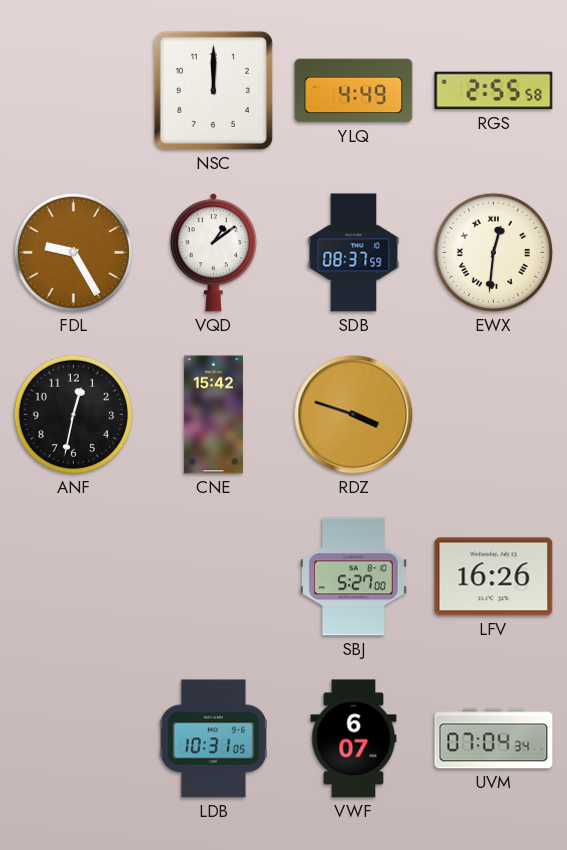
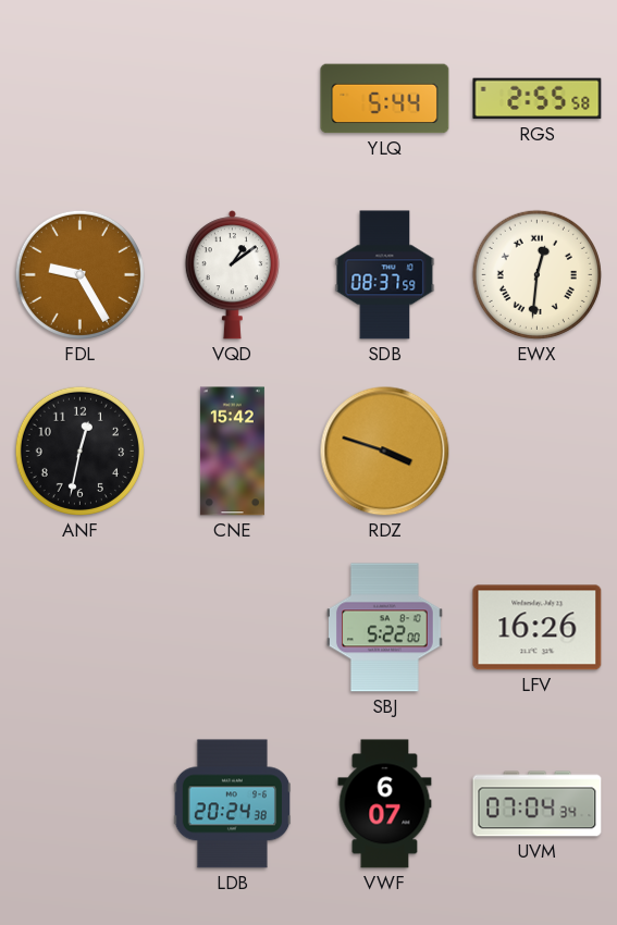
NSC: 12:00 -> none
YLQ: 4:49 -> 5:44
SBJ: 5:27 -> 5:22
LDB: 10:31 -> 20:24
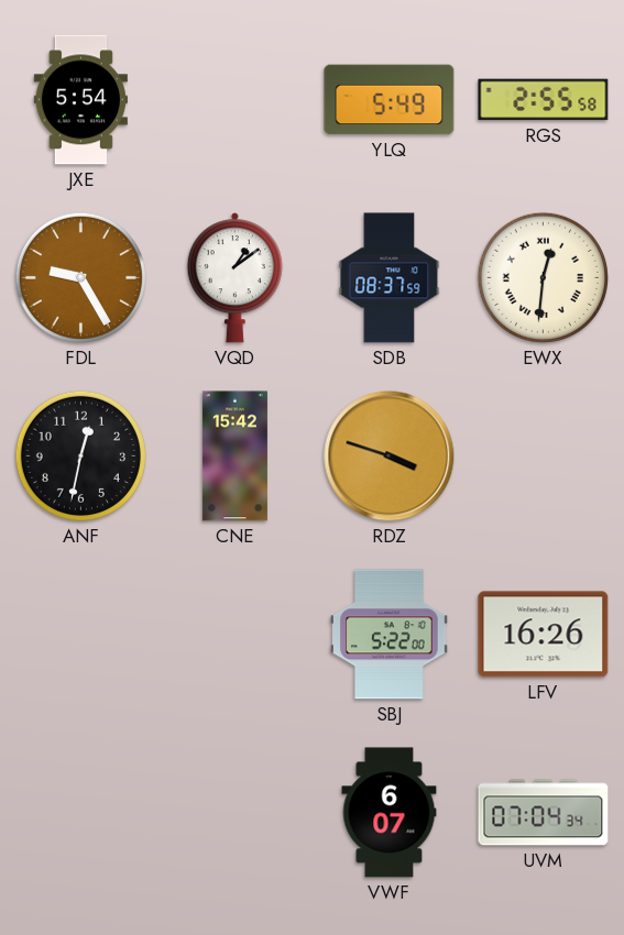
JXE: none -> 5:54
YLQ: 5:44 -> 5:49
LDB: 20:24 -> none
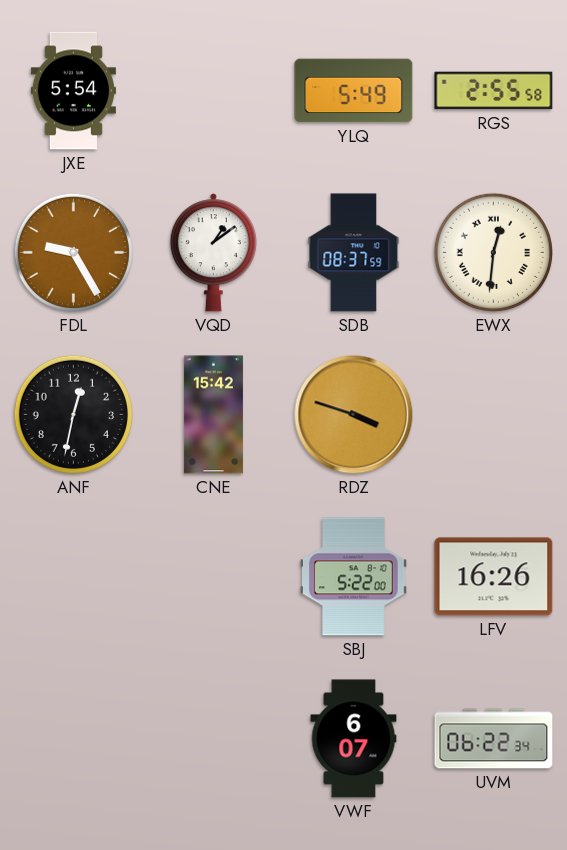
UVM: 07:04 -> 06:22
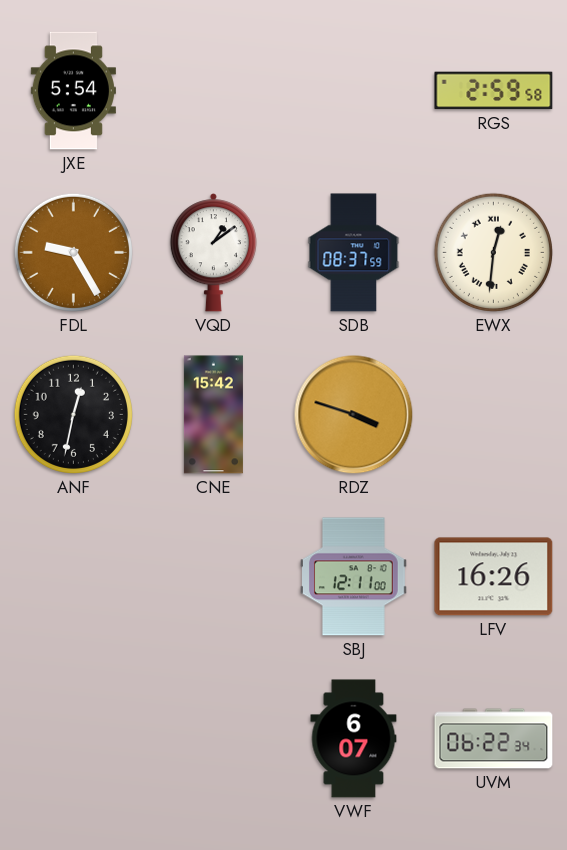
YLQ: 5:49 -> none
RGS: 2:55 -> 2:59
SBJ: 5:22 -> 12:11
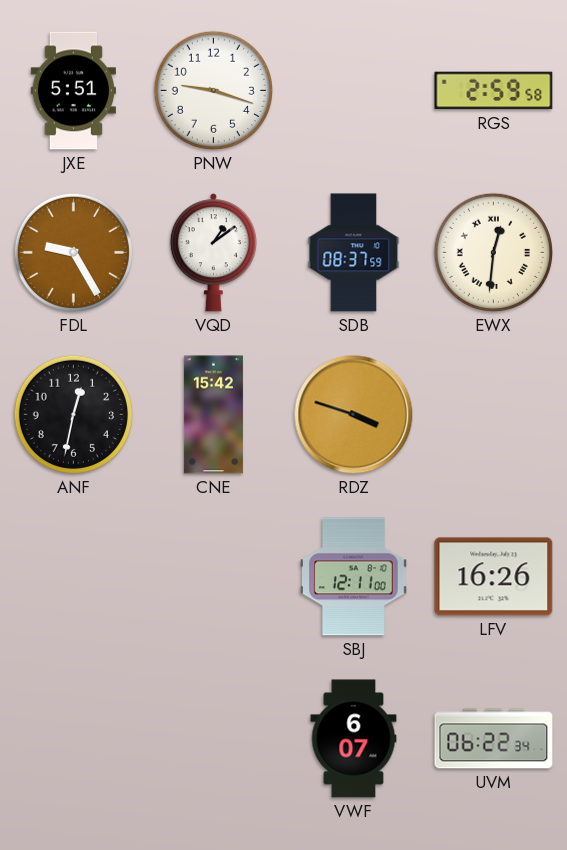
JXE: 5:54 -> 5:51
PNW: none -> 9:18
